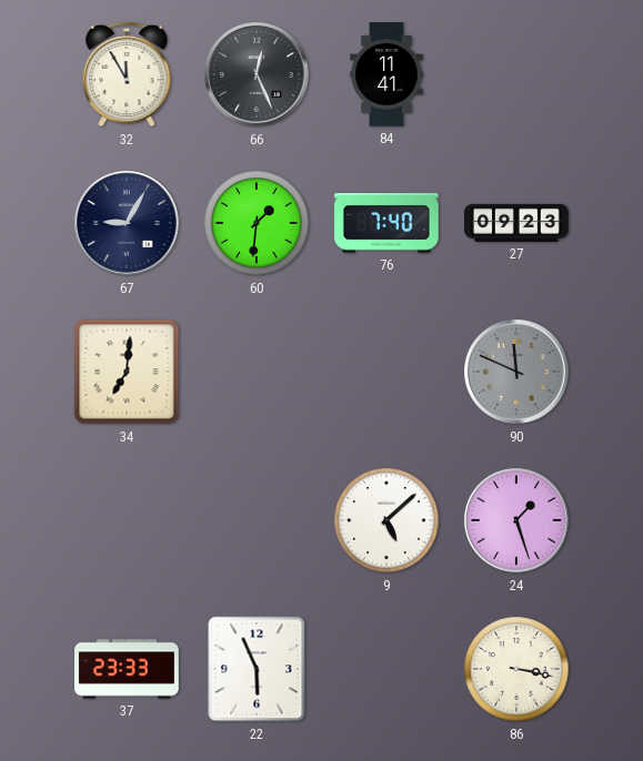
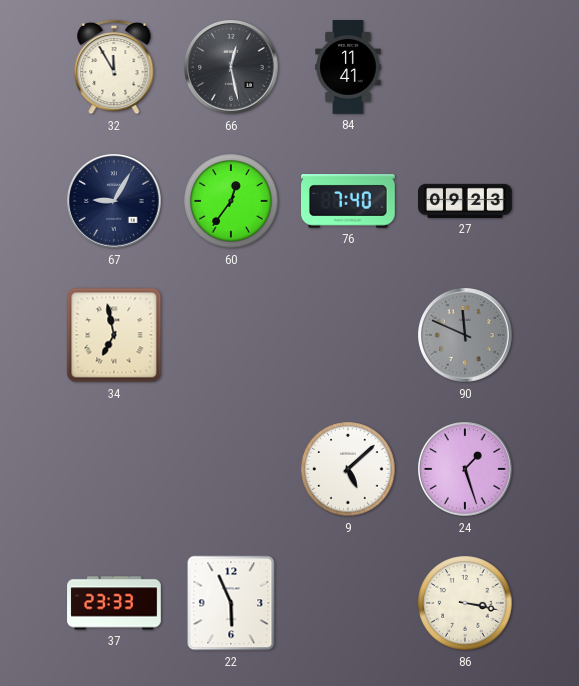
66: 12:26 -> 12:28
60: 1:31 -> 12:36
34: 7:01 -> 6:58
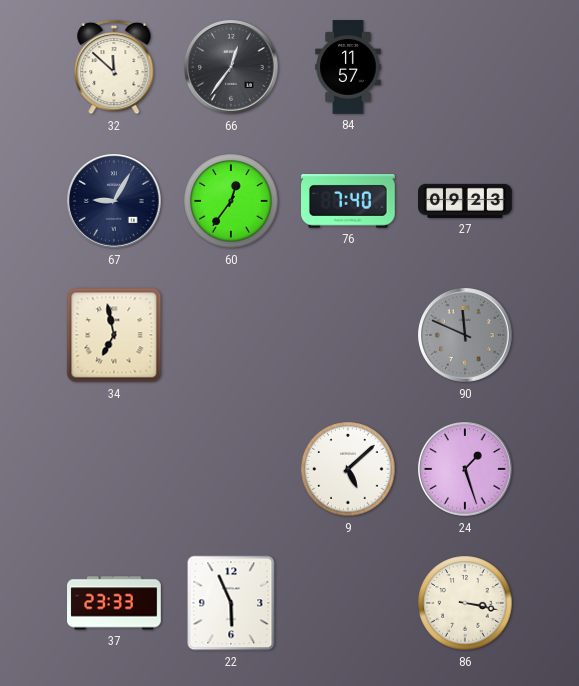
32: 11:55 -> 11:52
66: 12:28 -> 12:36
84: 11:41 -> 11:57
